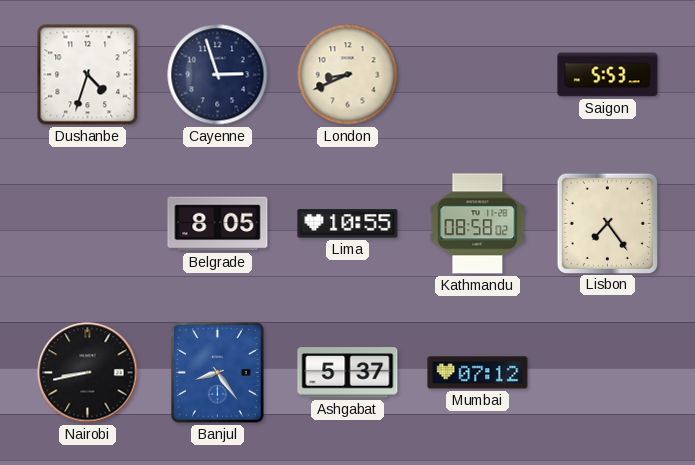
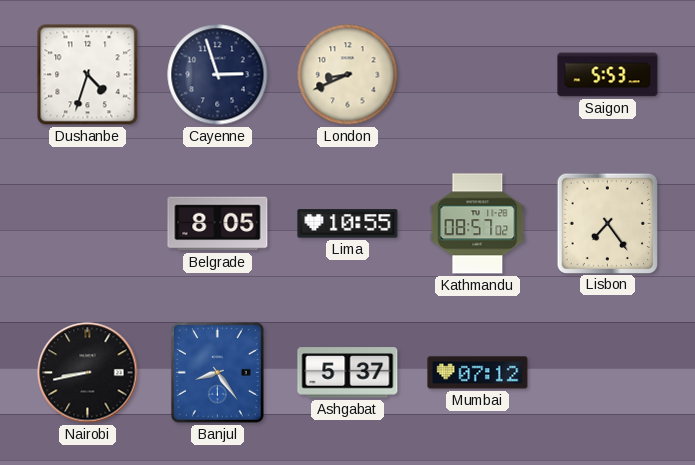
Kathmandu: 08:58 -> 08:57
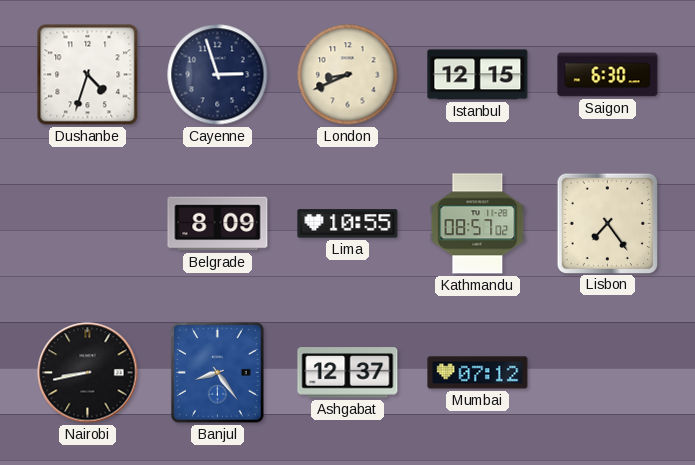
Istanbul: none -> 12:15
Saigon: 5:53 -> 6:30
Belgrade: 8:05 -> 8:09
Ashgabat: 5:37 -> 12:37
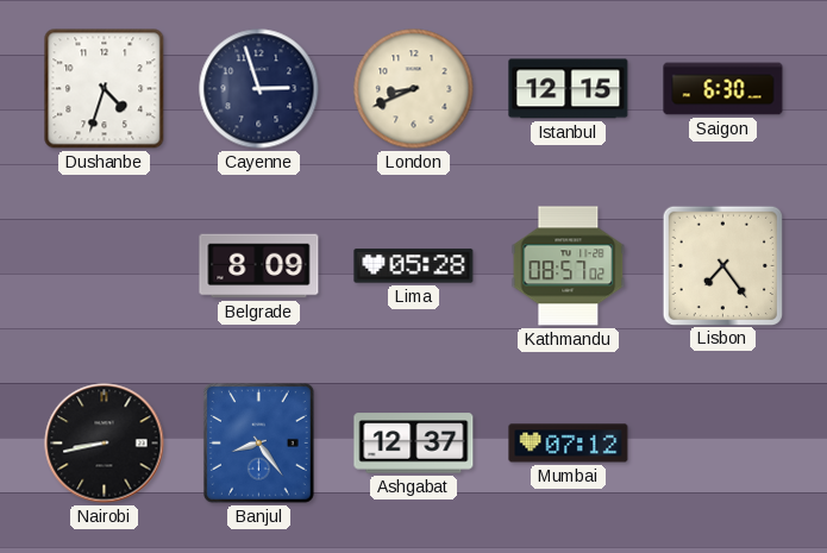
Lima: 10:55 -> 05:28
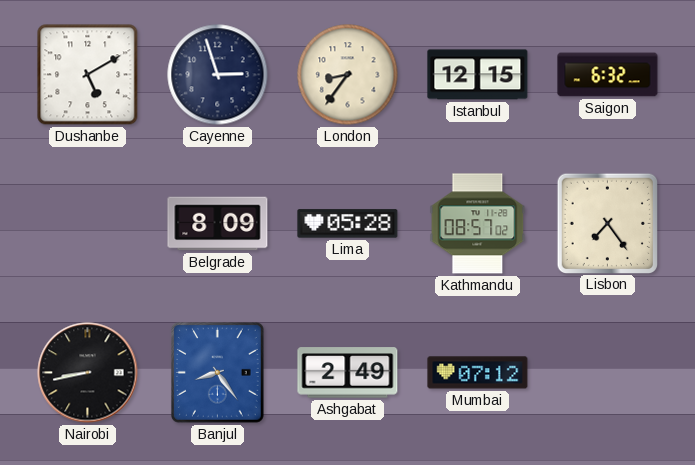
Dushanbe: 4:33 -> 5:10
London: 8:41 -> 8:36
Saigon: 6:30 -> 6:32
Ashgabat: 12:37 -> 2:49
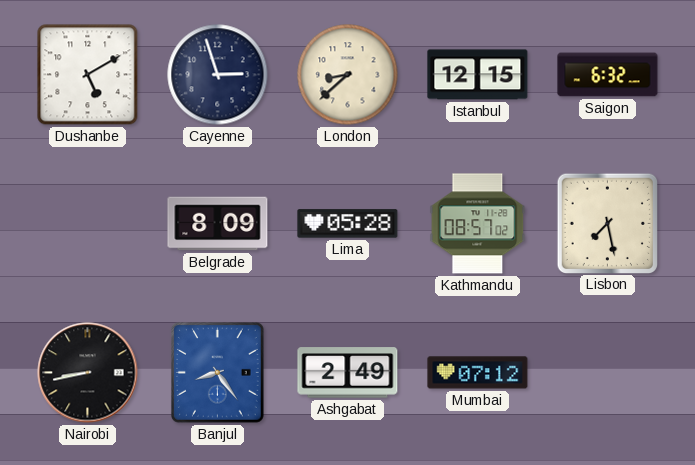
London: 8:36 -> 8:38
Lisbon: 7:24 -> 7:28
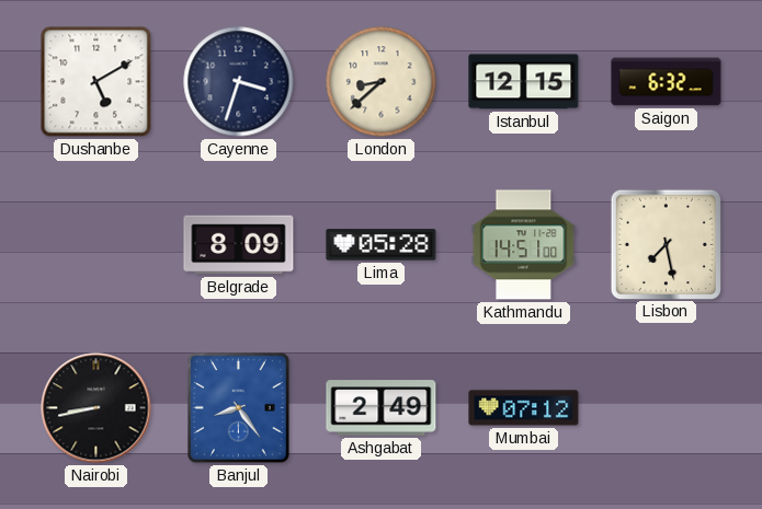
Cayenne: 2:57 -> 3:33
Kathmandu: 08:57 -> 14:51
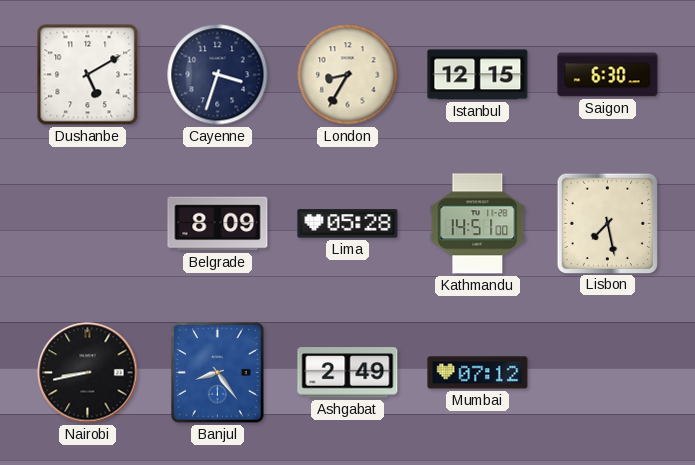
London: 8:38 -> 8:35
Saigon: 6:32 -> 6:30
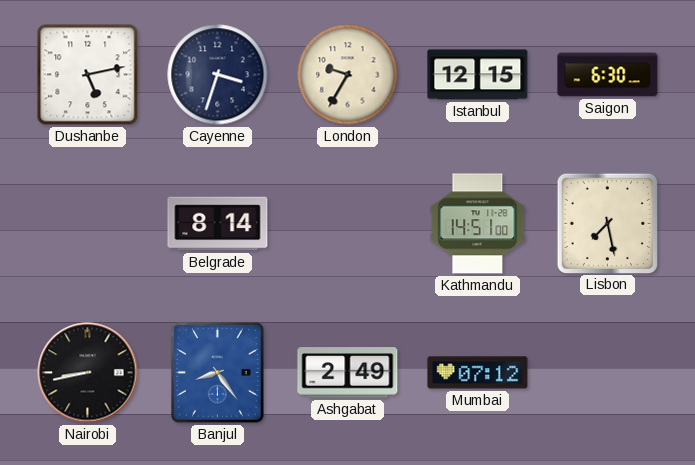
Dushanbe: 5:10 -> 5:13
London: 8:35 -> 9:35
Belgrade: 8:09 -> 8:14
Lima: 05:28 -> none
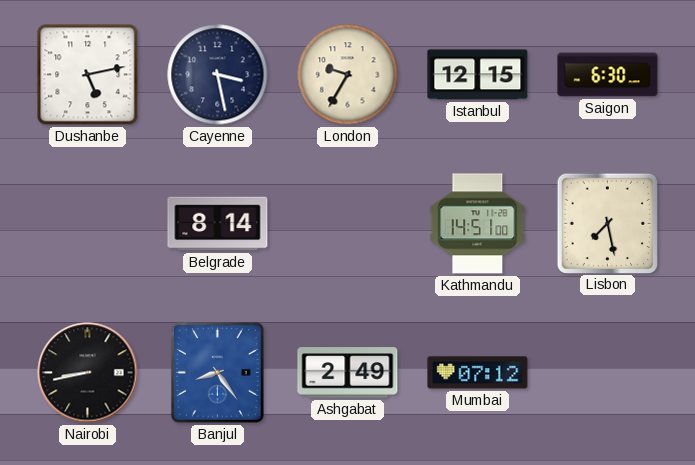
Cayenne: 3:33 -> 3:28
